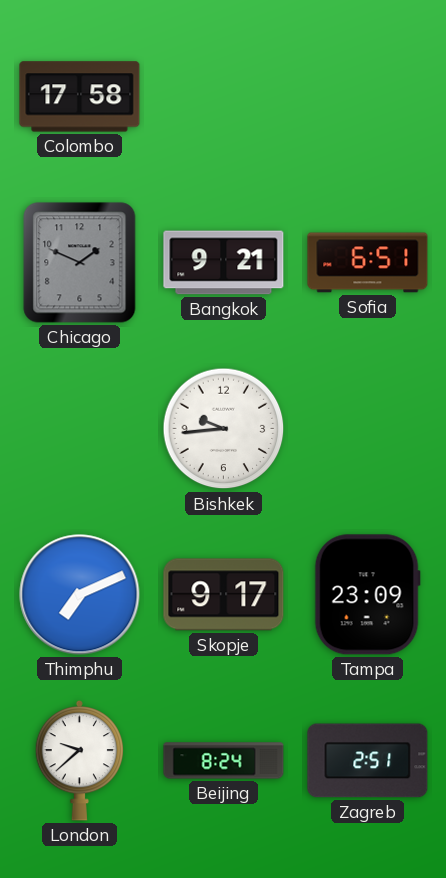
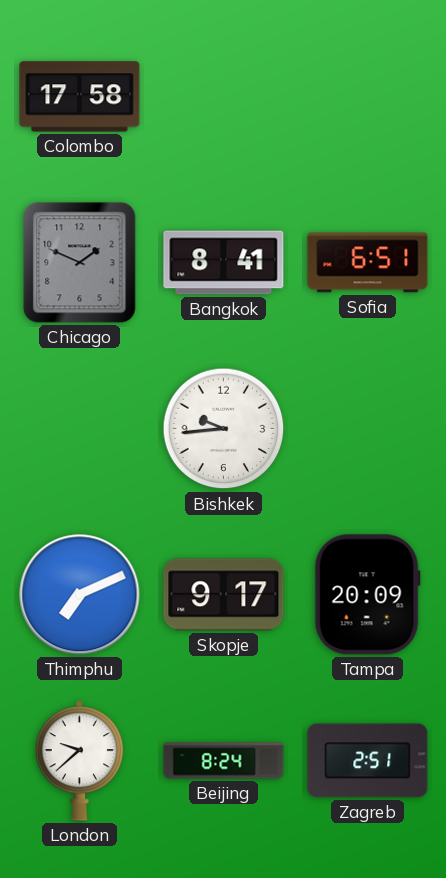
Bangkok: 9:21 -> 8:41
Tampa: 23:09 -> 20:09
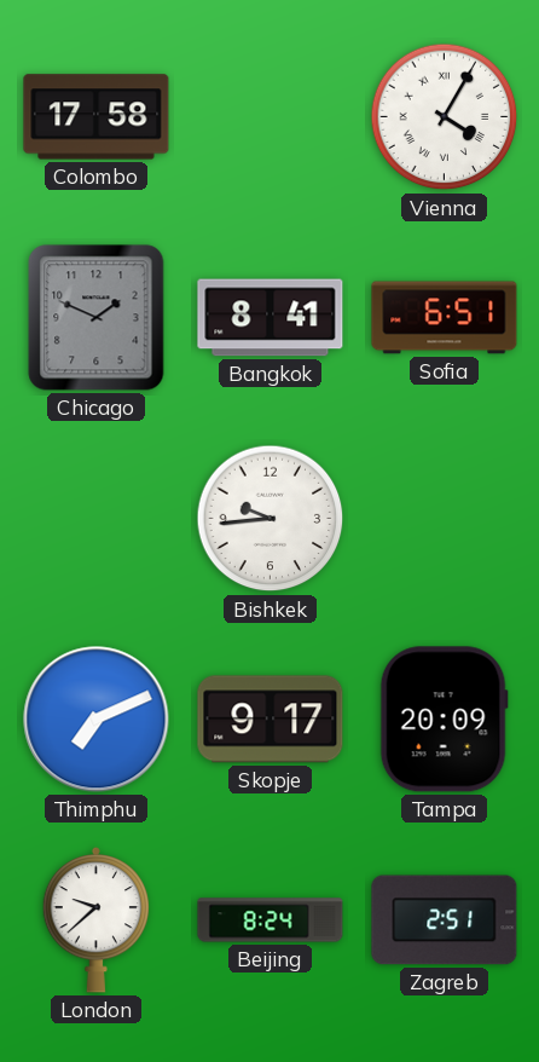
Vienna: none -> 4:05
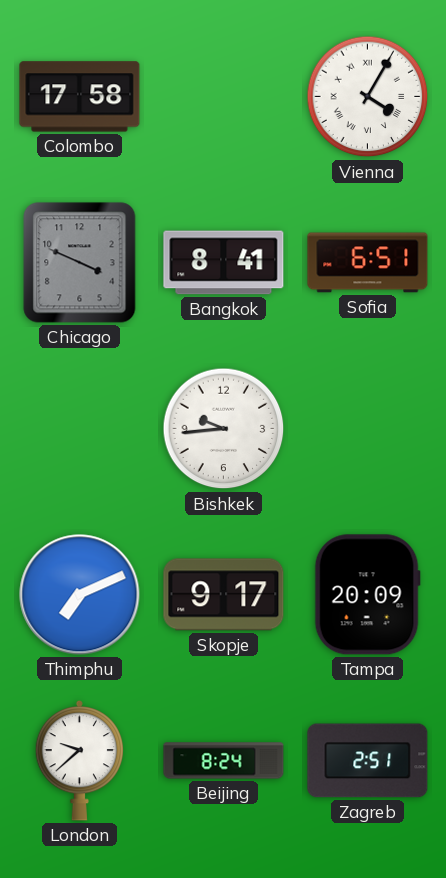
Chicago: 1:49 -> 3:49
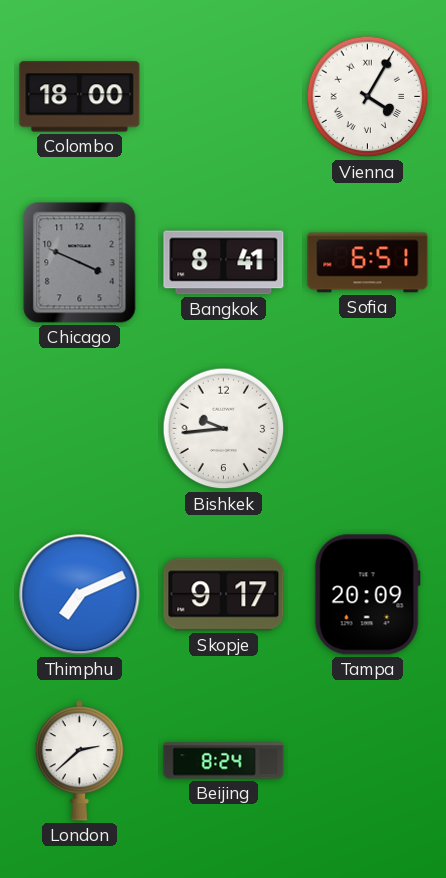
Colombo: 17:58 -> 18:00
London: 9:38 -> 2:38
Zagreb: 2:51 -> none
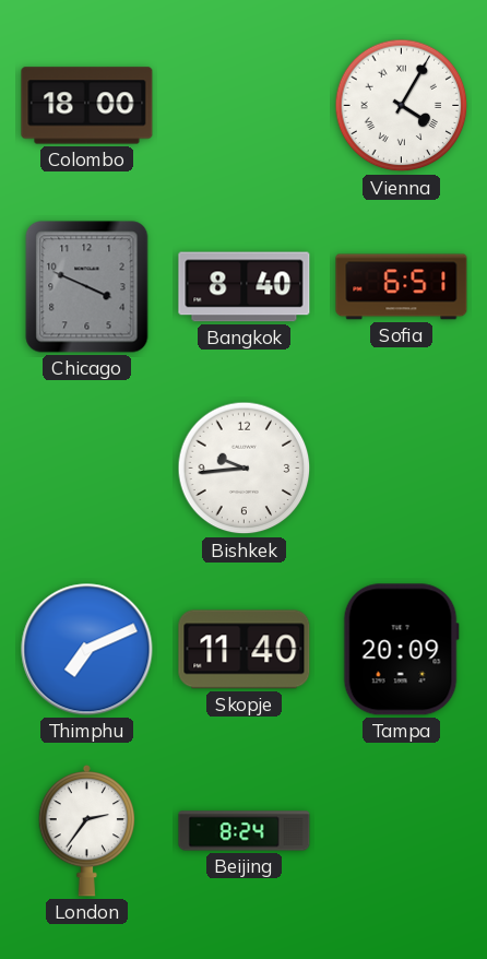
Bangkok: 8:41 -> 8:40
Skopje: 9:17 -> 11:40
London: 2:38 -> 2:36
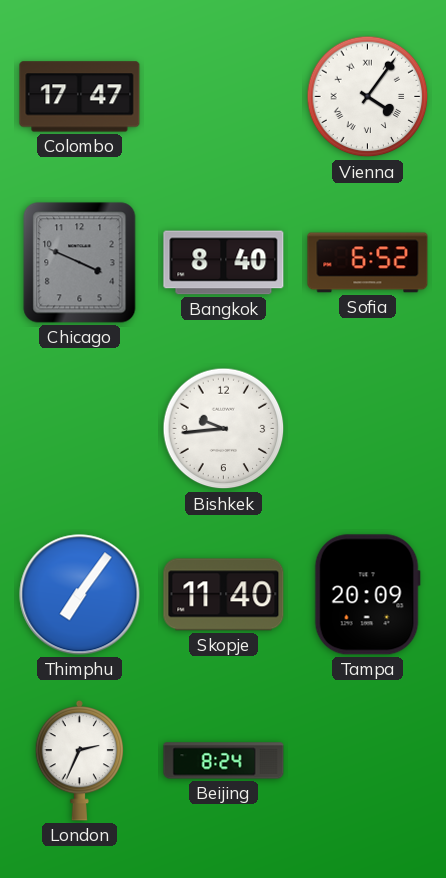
Colombo: 18:00 -> 17:47
Vienna: 4:05 -> 4:06
Sofia: 6:51 -> 6:52
Thimphu: 7:11 -> 7:06
London: 2:36 -> 2:34
